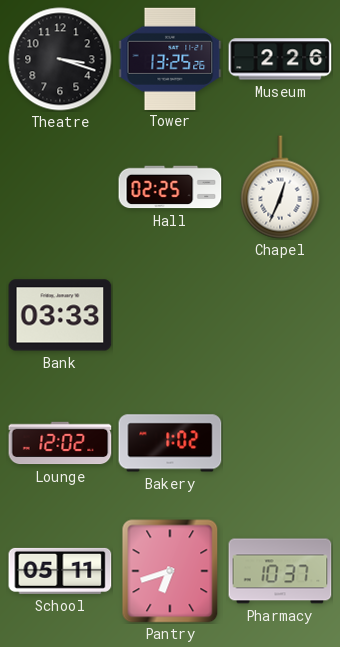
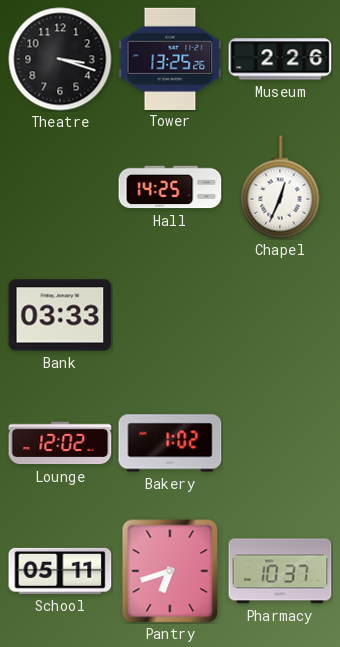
Hall: 02:25 -> 14:25
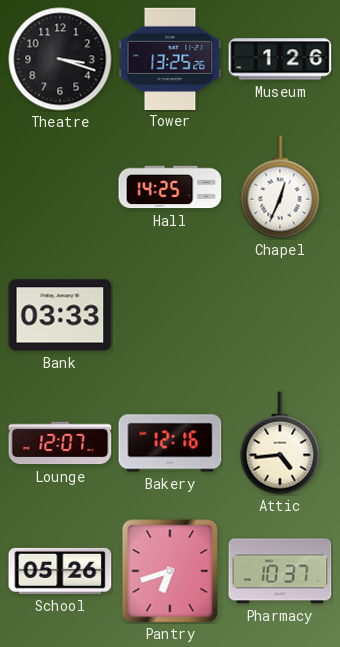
Museum: 2:26 -> 1:26
Lounge: 12:02 -> 12:07
Bakery: 1:02 -> 12:16
Attic: none -> 4:44
School: 05:11 -> 05:26
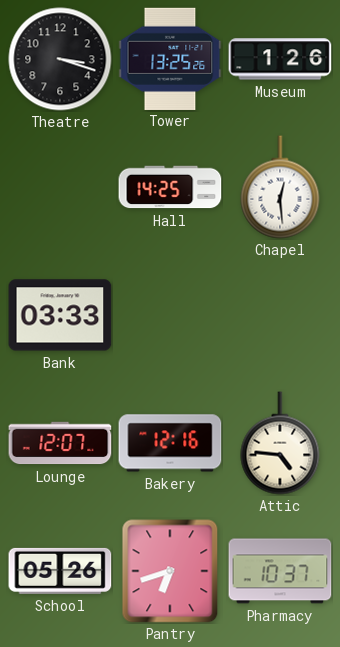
Chapel: 12:34 -> 12:29
Attic: 4:44 -> 4:46
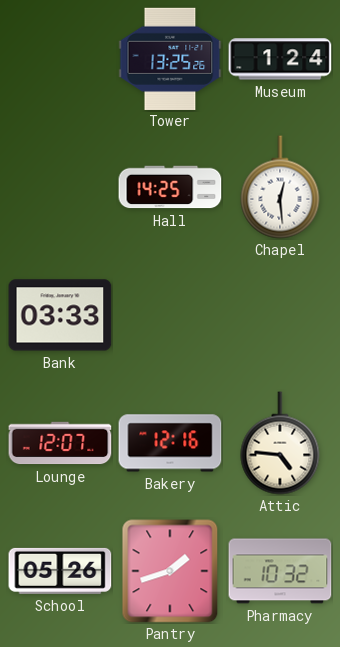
Theatre: 3:18 -> none
Museum: 1:26 -> 1:24
Pantry: 6:42 -> 1:42
Pharmacy: 10:37 -> 10:32
